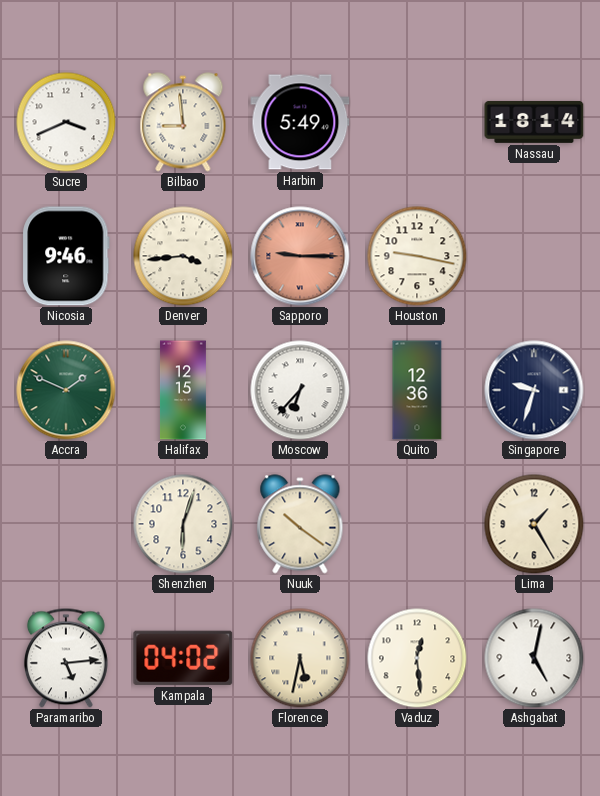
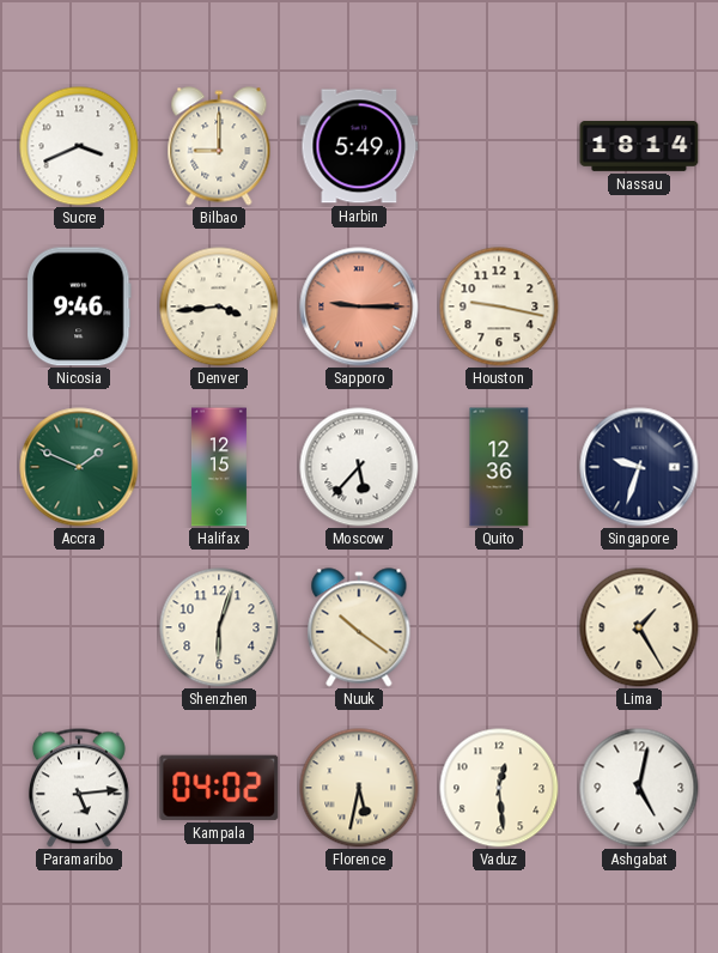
Bilbao: 8:59 -> 9:00
Moscow: 6:37 -> 5:37
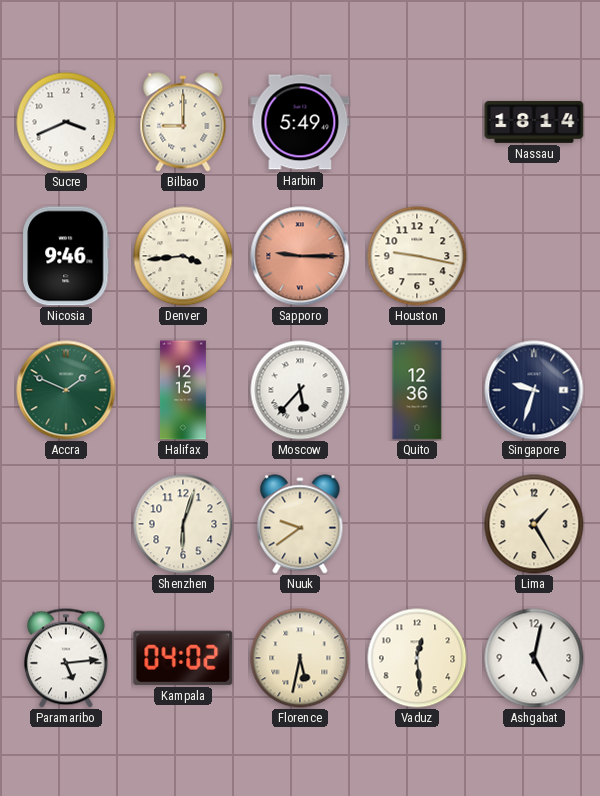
Nuuk: 10:21 -> 9:39
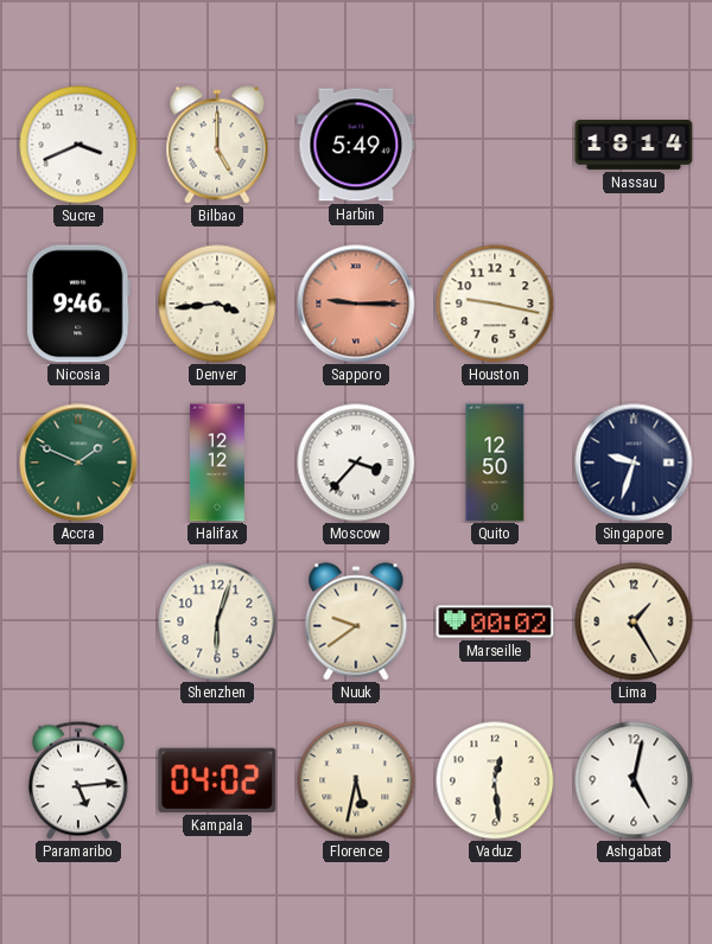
Bilbao: 9:00 -> 5:00
Halifax: 12:15 -> 12:12
Moscow: 5:37 -> 3:37
Quito: 12:36 -> 12:50
Marseille: none -> 00:02
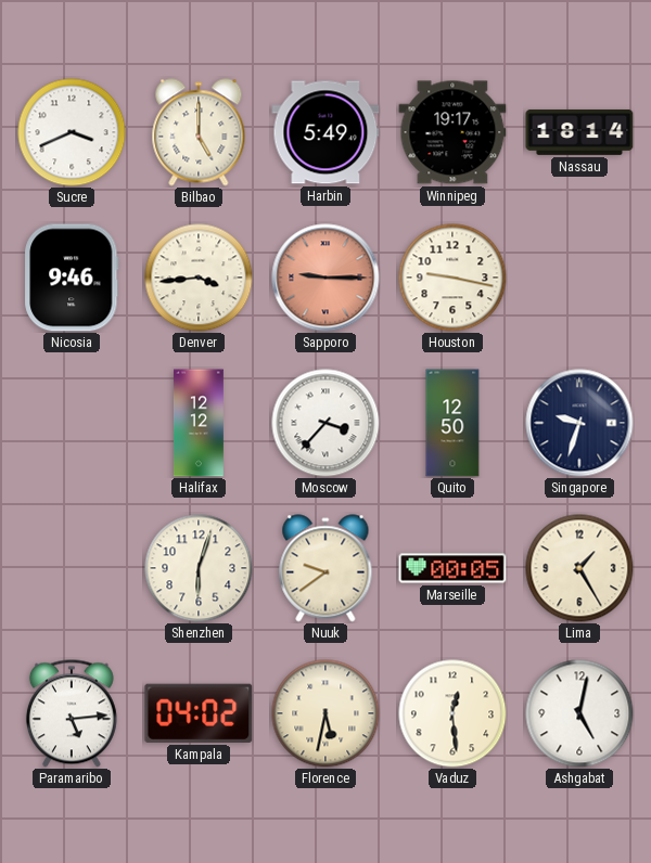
Winnipeg: none -> 19:17
Accra: 1:49 -> none
Marseille: 00:02 -> 00:05
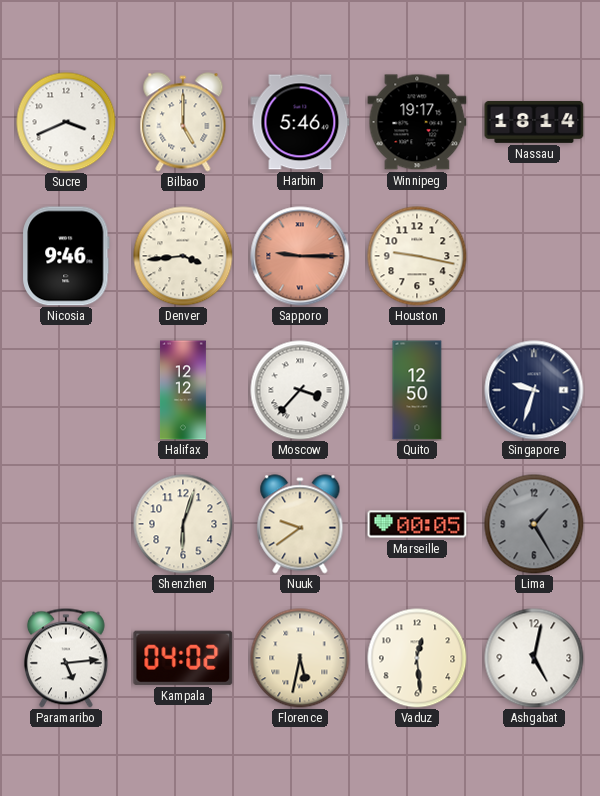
Harbin: 5:49 -> 5:46
Lima dial: cream -> grey
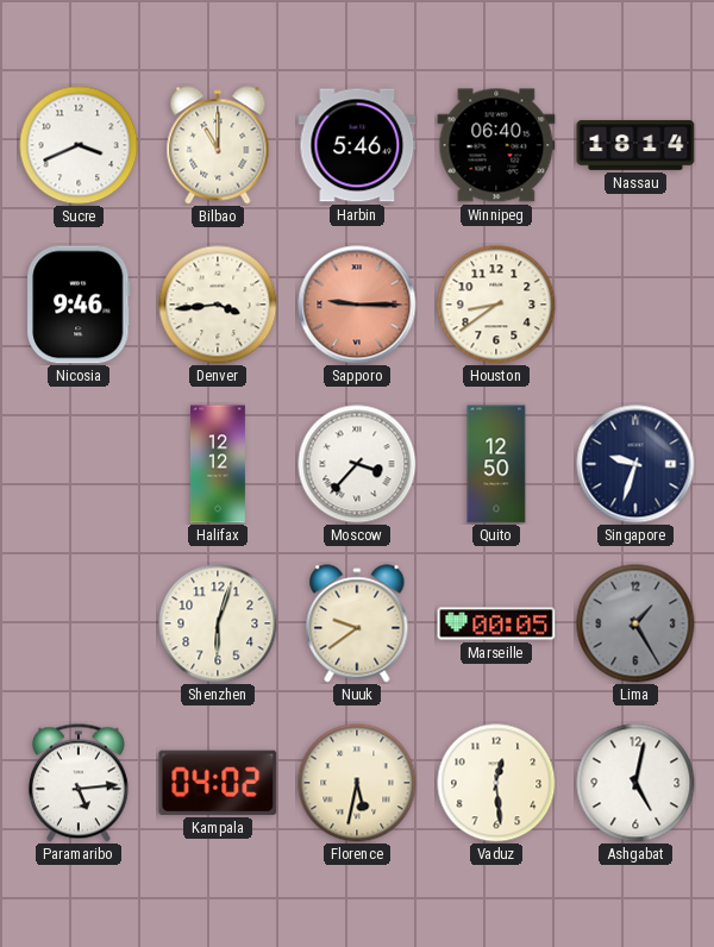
Bilbao: 5:00 -> 11:00
Winnipeg: 19:17 -> 06:40
Houston: 9:17 -> 8:39
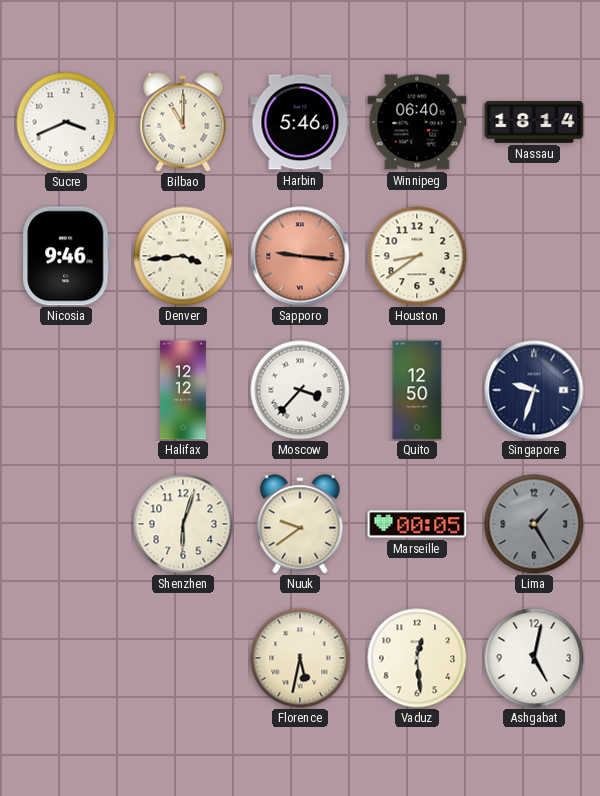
Sapporo: 9:15 -> 9:16
Paramaribo: 5:14 -> none
Kampala: 04:02 -> none
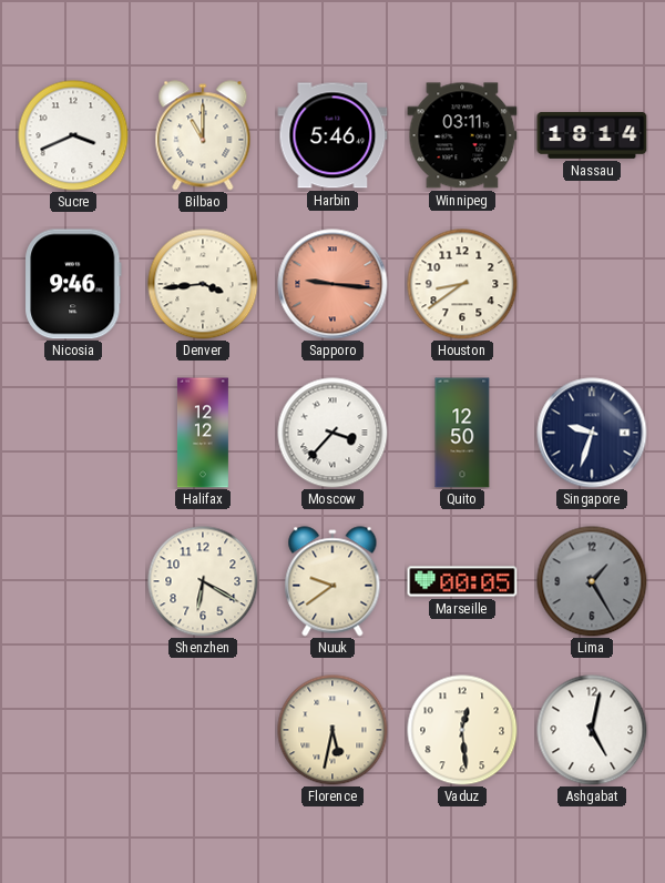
Winnipeg: 06:40 -> 03:11
Shenzhen: 6:03 -> 6:20
